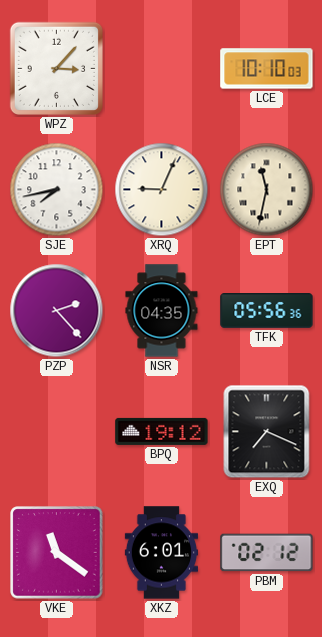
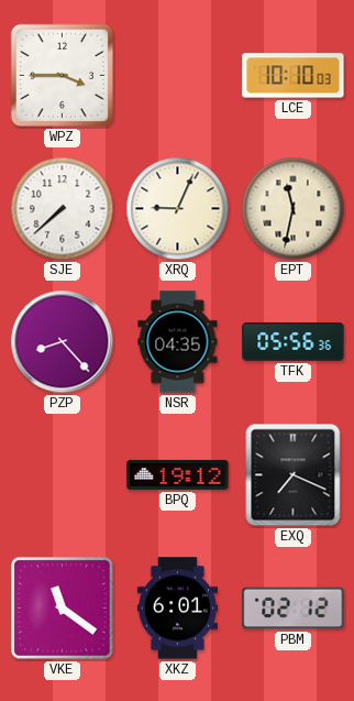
WPZ: 3:07 -> 3:45
SJE: 7:43 -> 7:38
PZP: 2:23 -> 8:23
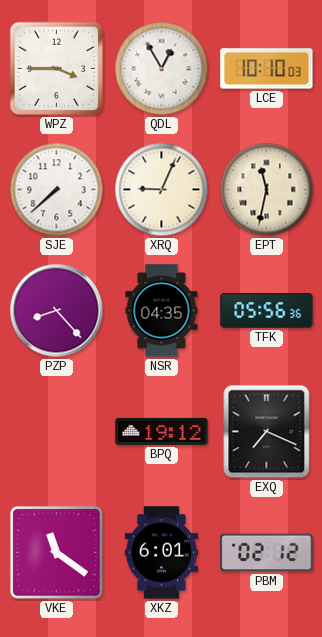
QDL: none -> 12:55
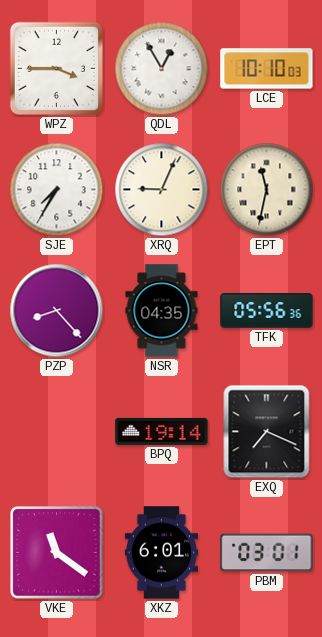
SJE: 7:38 -> 7:35
BPQ: 19:12 -> 19:14
PBM: 02:12 -> 03:01
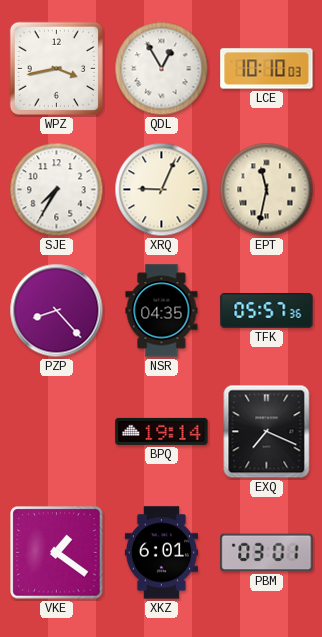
WPZ: 3:45 -> 3:43
TFK: 05:56 -> 05:57
VKE: 11:21 -> 1:21
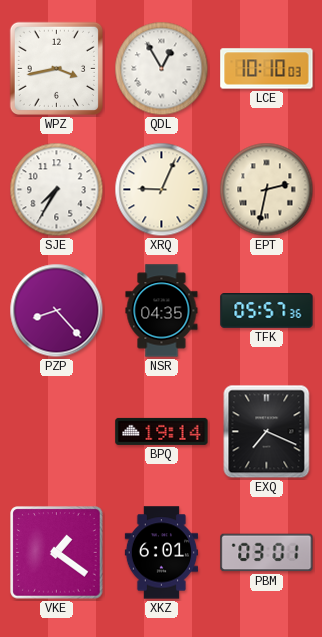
EPT: 11:32 -> 2:32
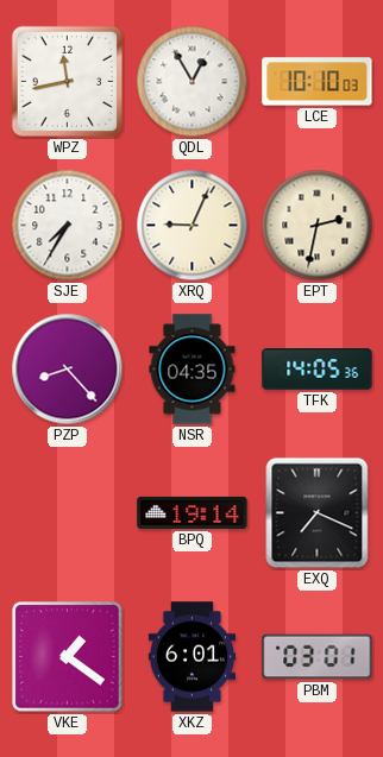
WPZ: 3:43 -> 11:43
TFK: 05:57 -> 14:05
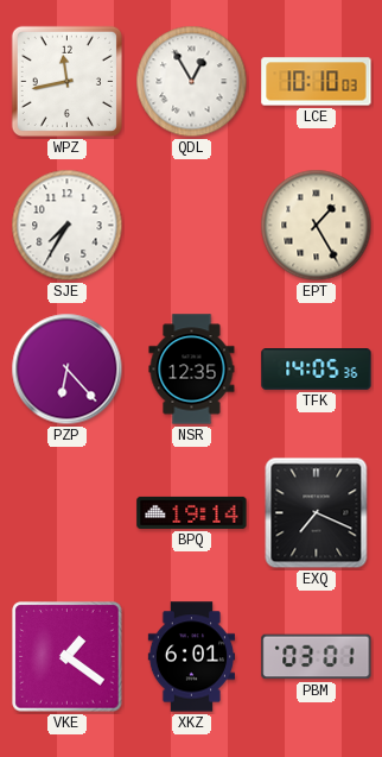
XRQ: 9:04 -> none
EPT: 2:32 -> 1:25
PZP: 8:23 -> 6:23
NSR: 04:35 -> 12:35
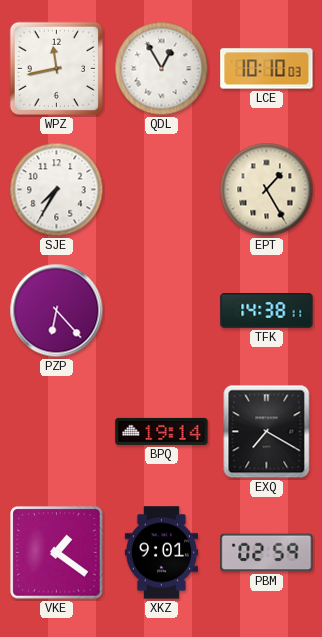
NSR: 12:35 -> none
TFK: 14:05 -> 14:38
EXQ: 7:19 -> 7:20
XKZ: 6:01 -> 9:01
PBM: 03:01 -> 02:59
